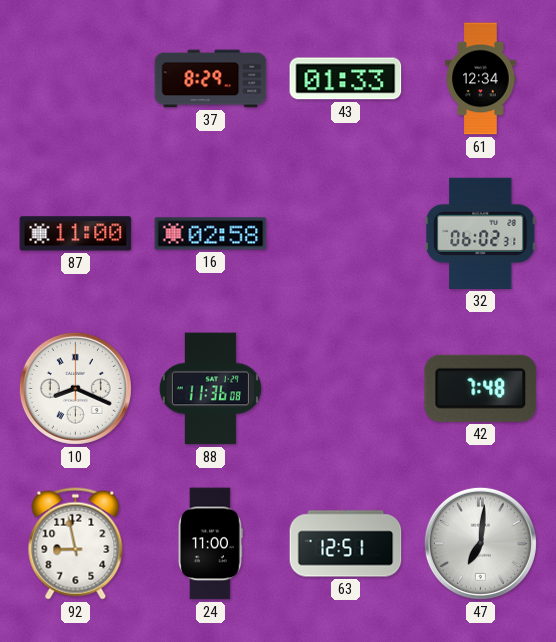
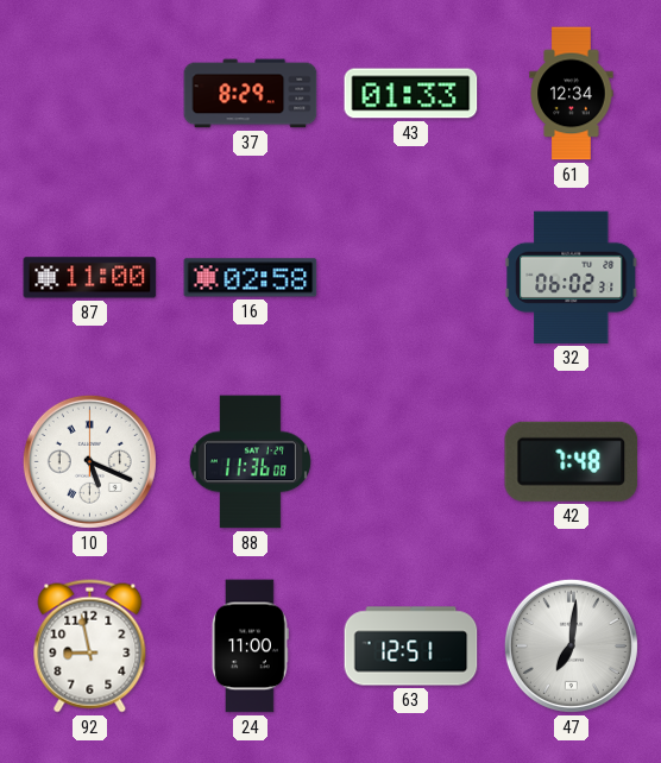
10: 8:19 -> 5:19
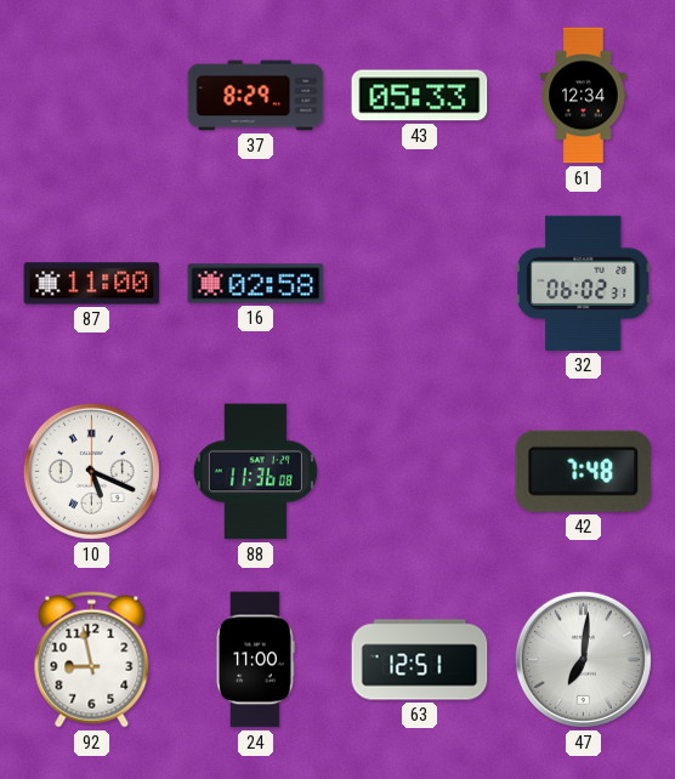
43: 01:33 -> 05:33
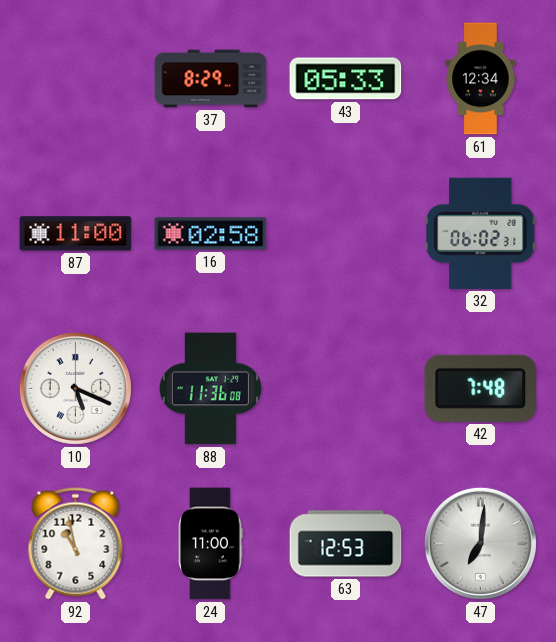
92: 8:58 -> 10:58
63: 12:51 -> 12:53
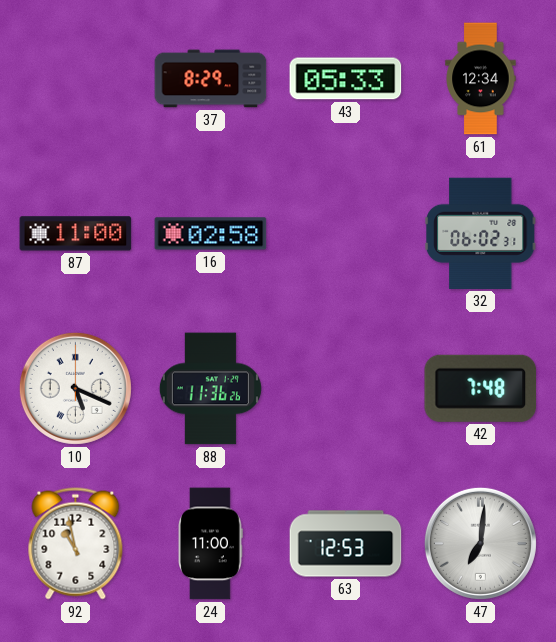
88: 11:36:08 -> 11:36:26
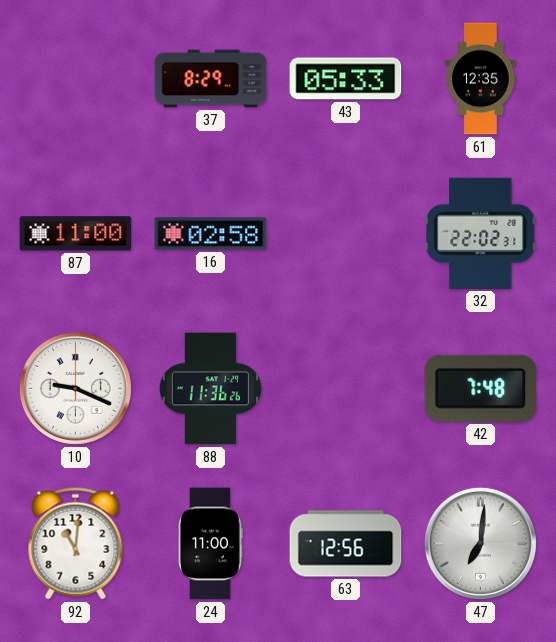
61: 12:34 -> 12:35
32: 06:02 -> 22:02
10: 5:19 -> 9:19
92: 10:58 -> 11:01
63: 12:53 -> 12:56
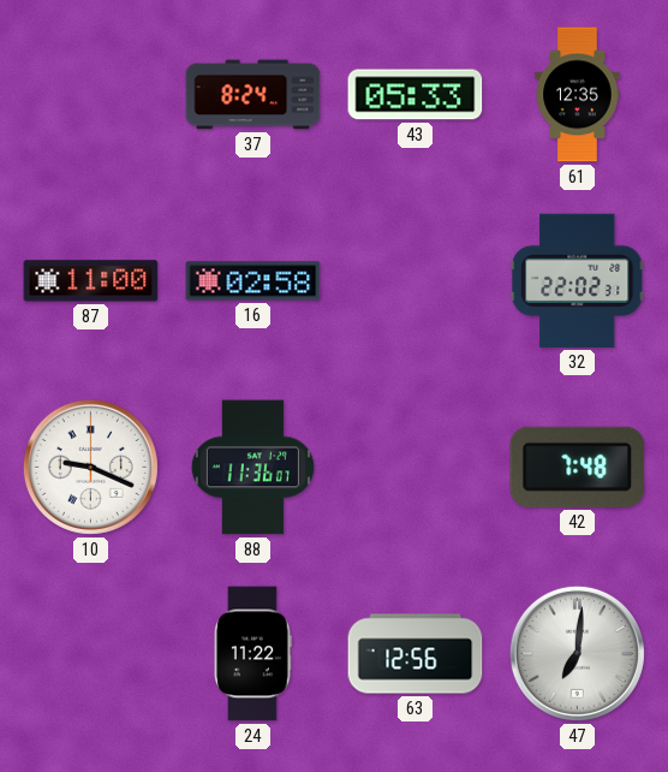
37: 8:29 -> 8:24
88: 11:36:26 -> 11:36:07
92: 11:01 -> none
24: 11:00 -> 11:22
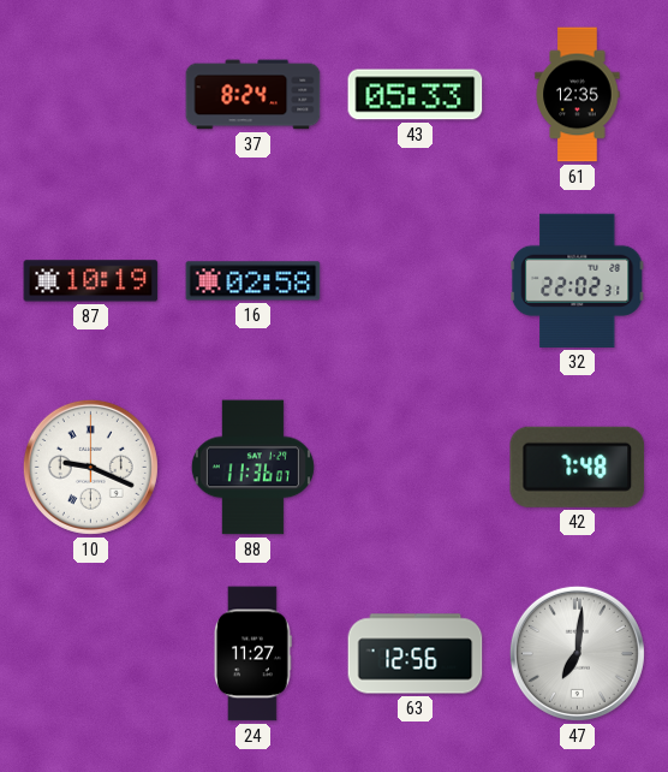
87: 11:00 -> 10:19
24: 11:22 -> 11:27
